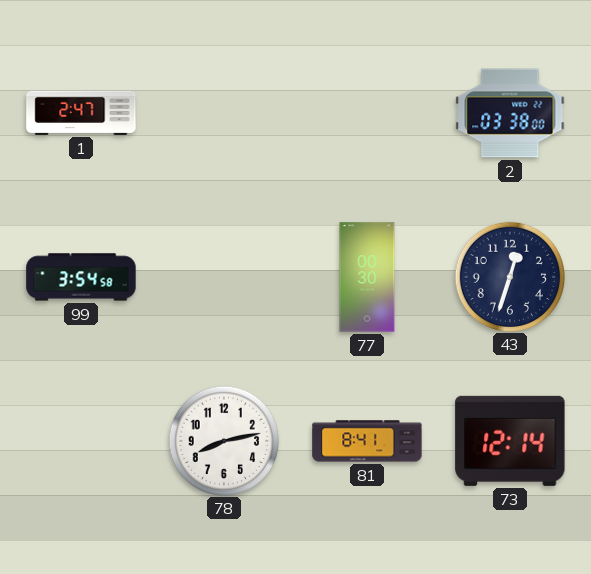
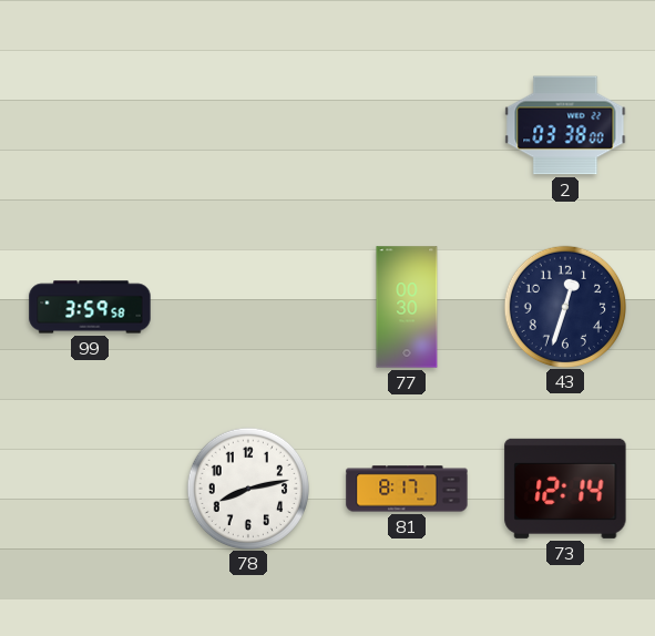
1: 2:47 -> none
99: 3:54 -> 3:59
81: 8:41 -> 8:17
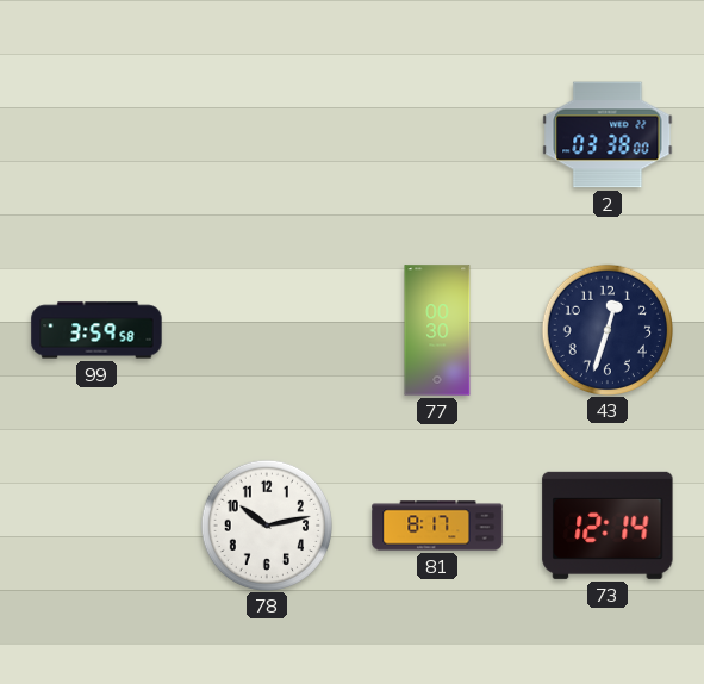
78: 8:13 -> 10:13
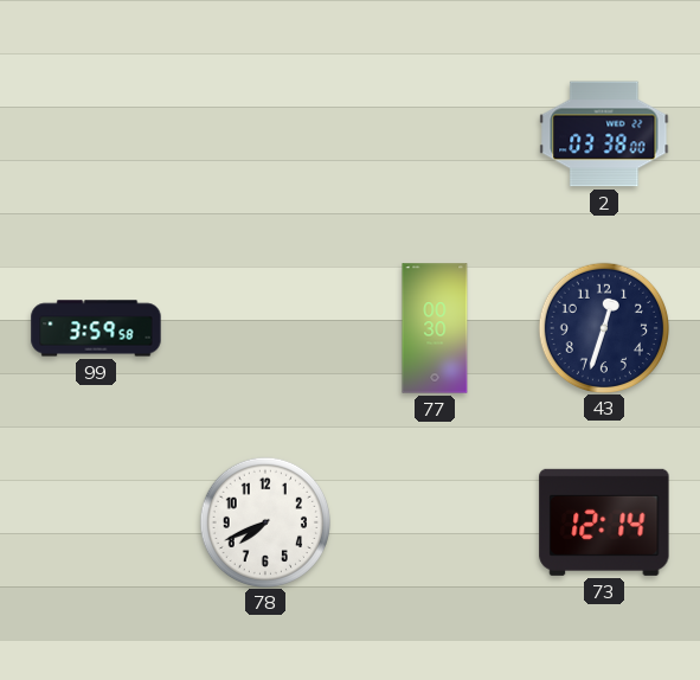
78: 10:13 -> 7:41
81: 8:17 -> none
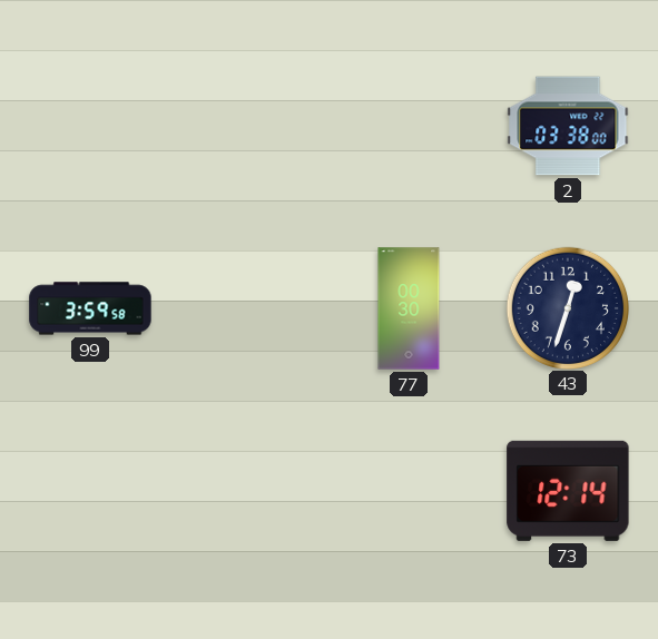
78: 7:41 -> none
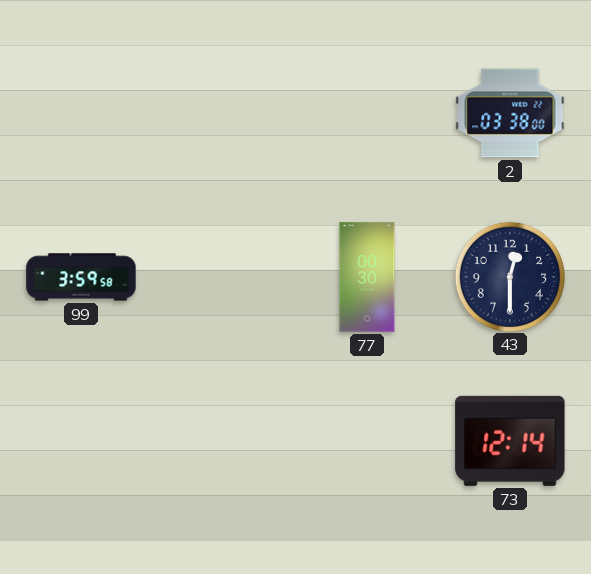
43: 12:33 -> 12:30
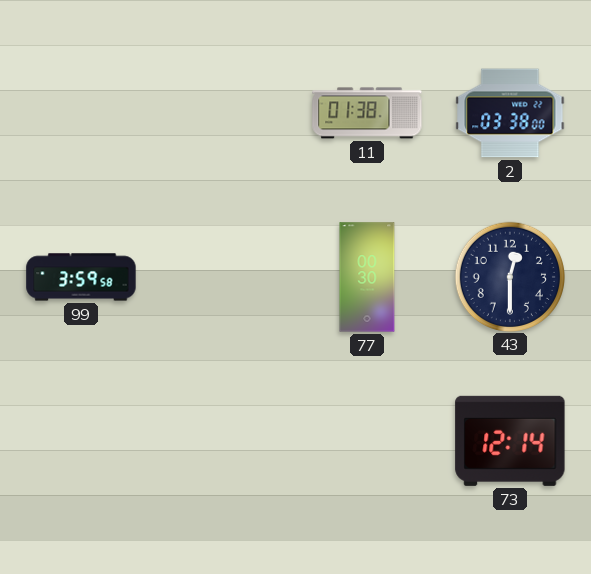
11: none -> 01:38
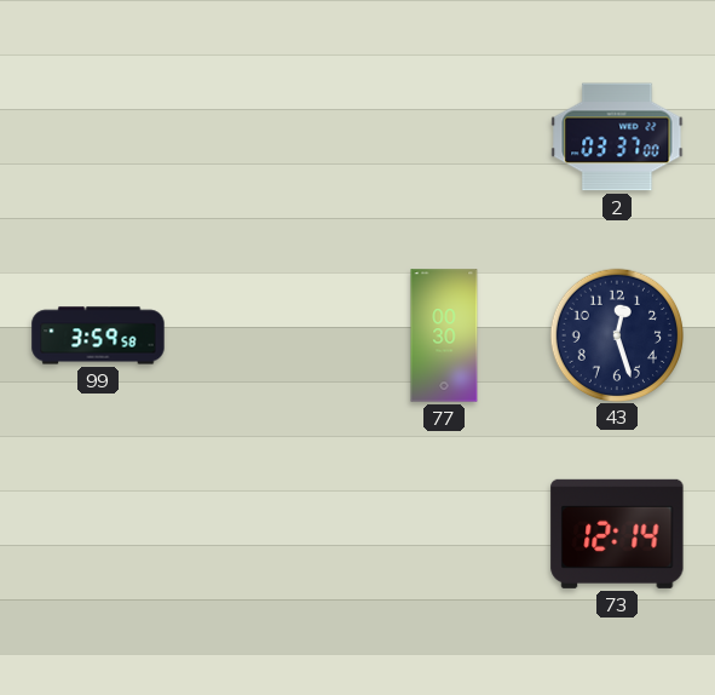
11: 01:38 -> none
2: 03:38 -> 03:37
43: 12:30 -> 12:27
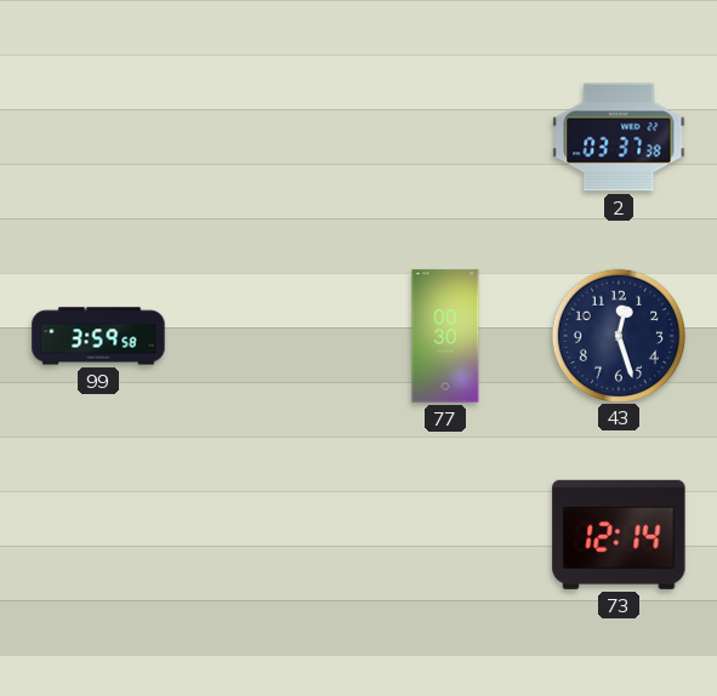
2: 03:37:00 -> 03:37:38
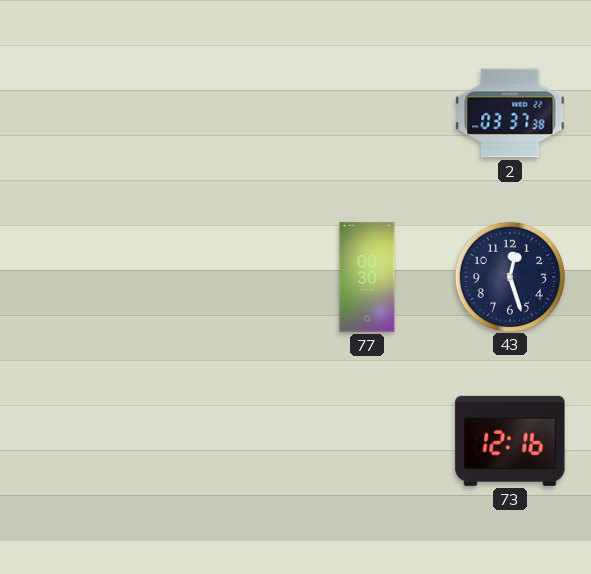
99: 3:59 -> none
73: 12:14 -> 12:16
